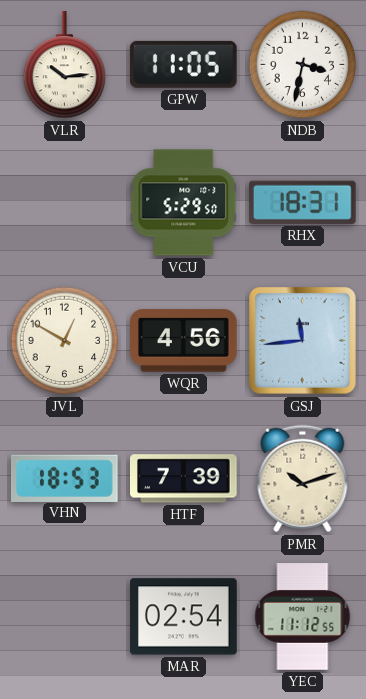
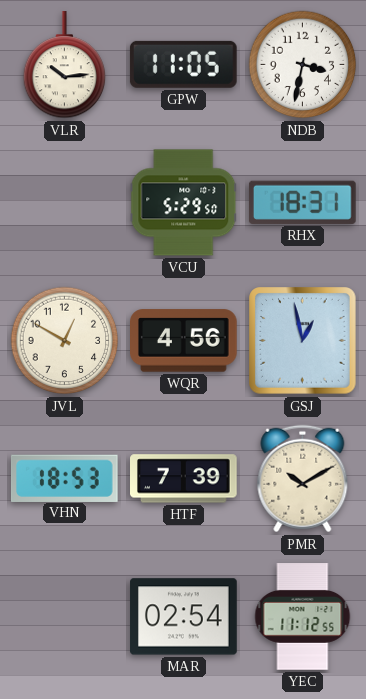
GSJ: 11:44 -> 12:58
PMR: 10:12 -> 10:10
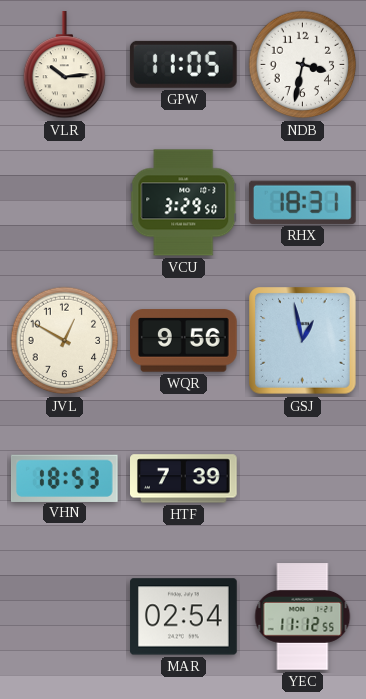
VCU: 5:29 -> 3:29
WQR: 4:56 -> 9:56
PMR: 10:10 -> none
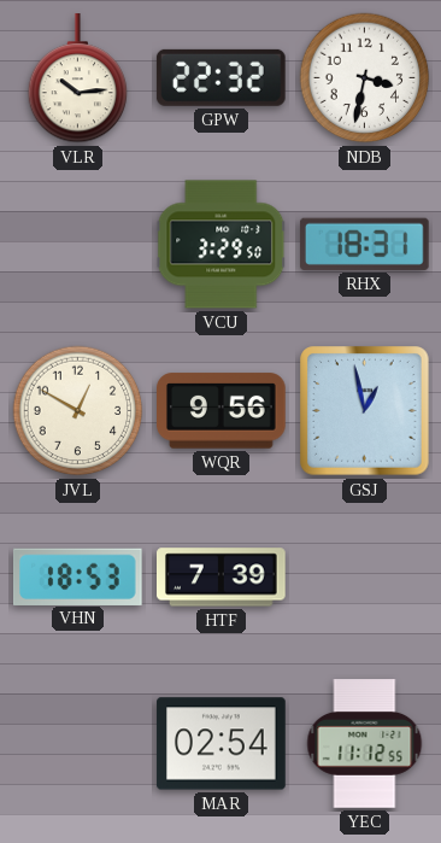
GPW: 11:05 -> 22:32
